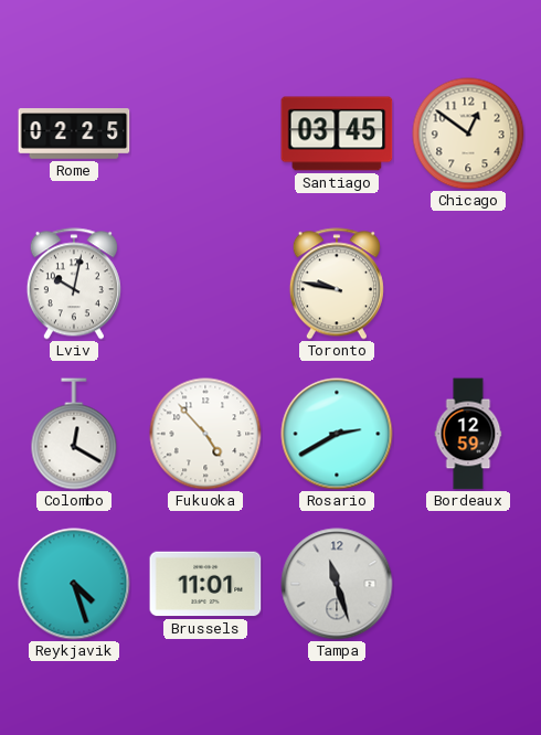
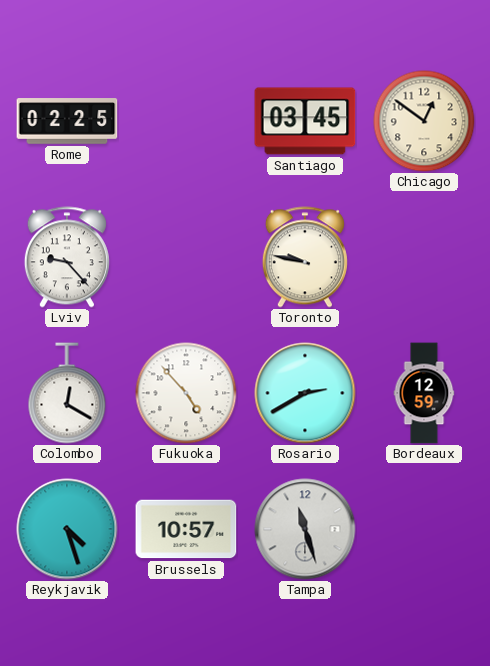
Lviv: 10:02 -> 9:23
Brussels: 11:01 -> 10:57
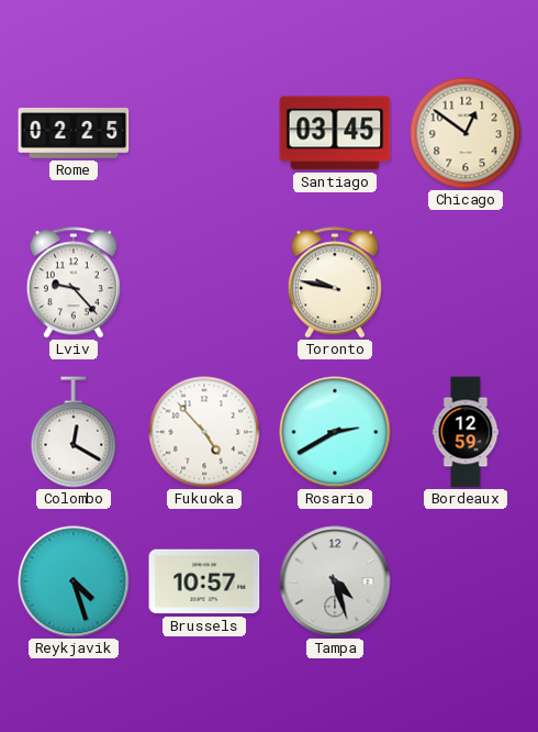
Tampa: 11:27 -> 4:27
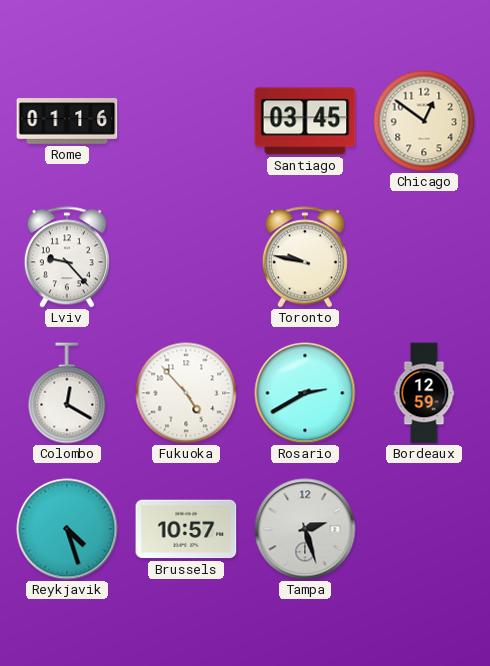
Rome: 02:25 -> 01:16
Tampa: 4:27 -> 2:27
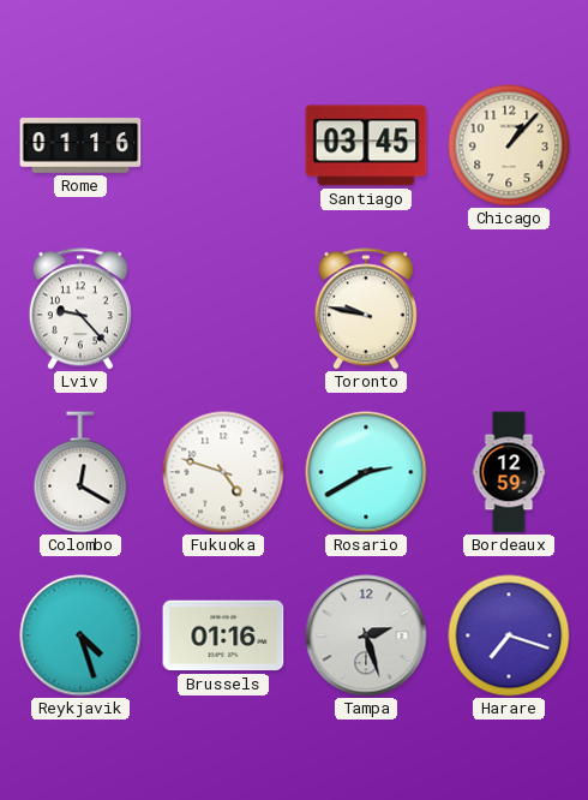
Chicago: 12:51 -> 1:07
Fukuoka: 4:53 -> 4:48
Brussels: 10:57 -> 01:16
Harare: none -> 7:18
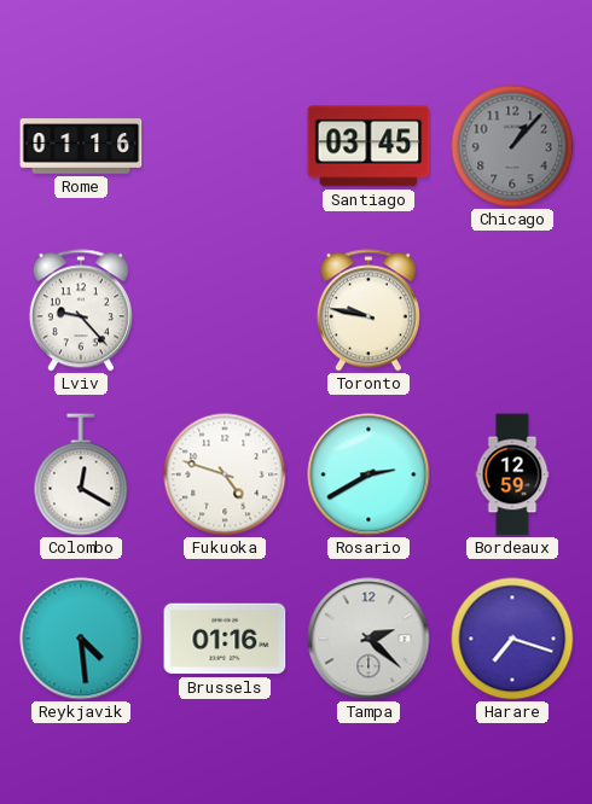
Chicago dial: cream -> grey
Reykjavik: 4:27 -> 4:29
Tampa: 2:27 -> 2:22
